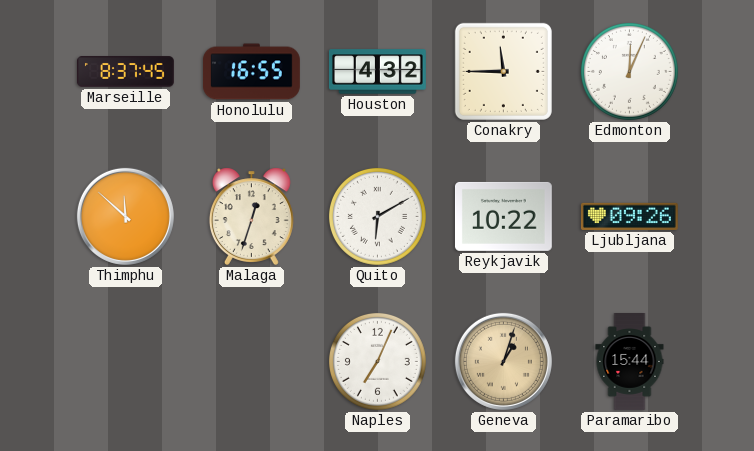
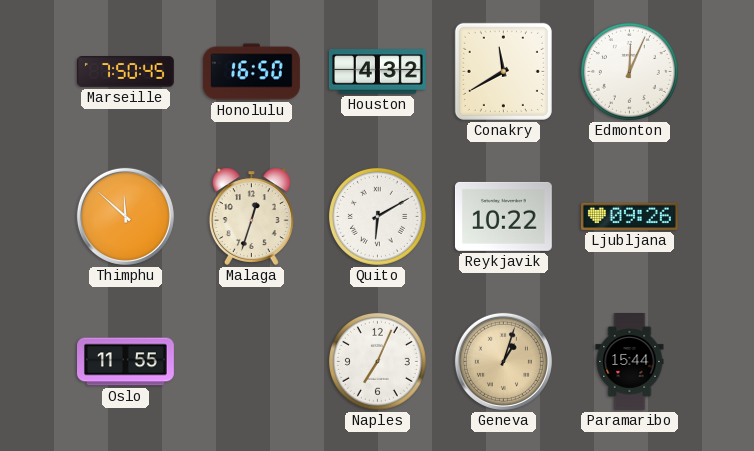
Marseille: 8:37 -> 7:50
Honolulu: 16:55 -> 16:50
Conakry: 11:45 -> 11:40
Oslo: none -> 11:55
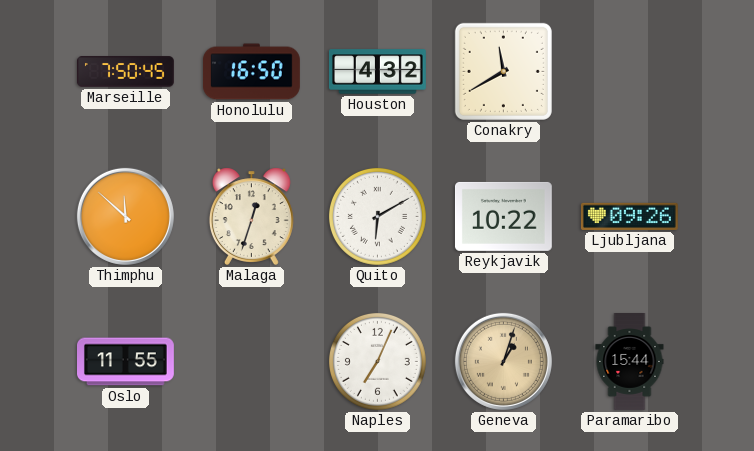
Edmonton: 12:04 -> none
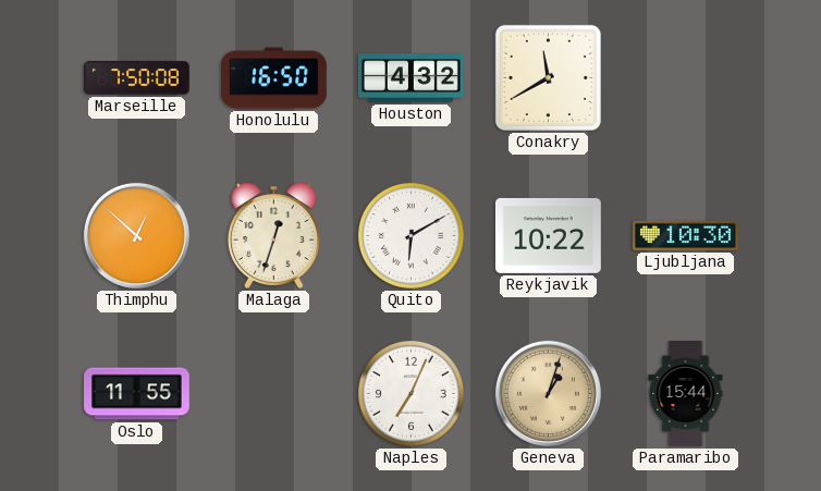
Marseille: 7:50:45 -> 7:50:08
Thimphu: 11:52 -> 12:52
Ljubljana: 09:26 -> 10:30
